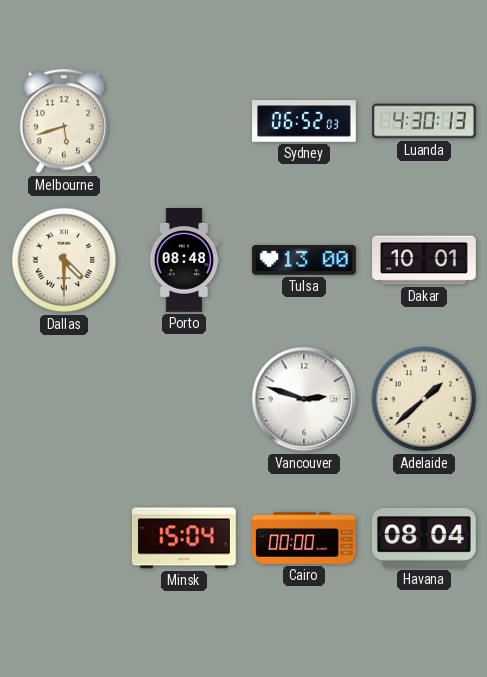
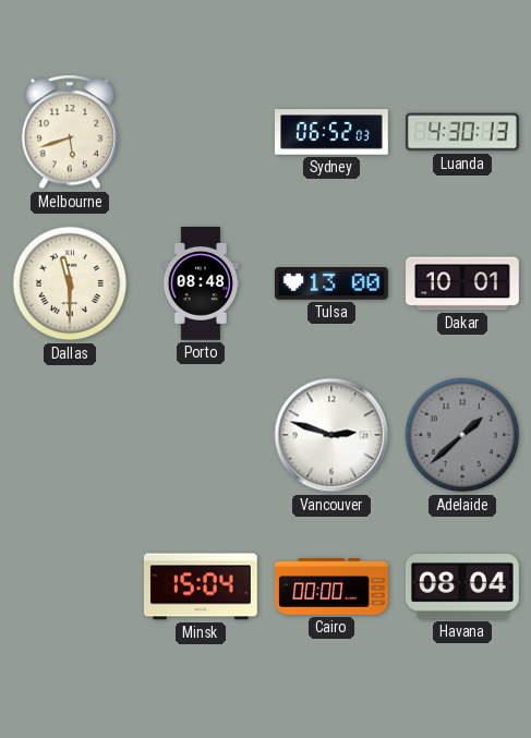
Dallas: 4:30 -> 11:30
Adelaide dial: cream -> grey
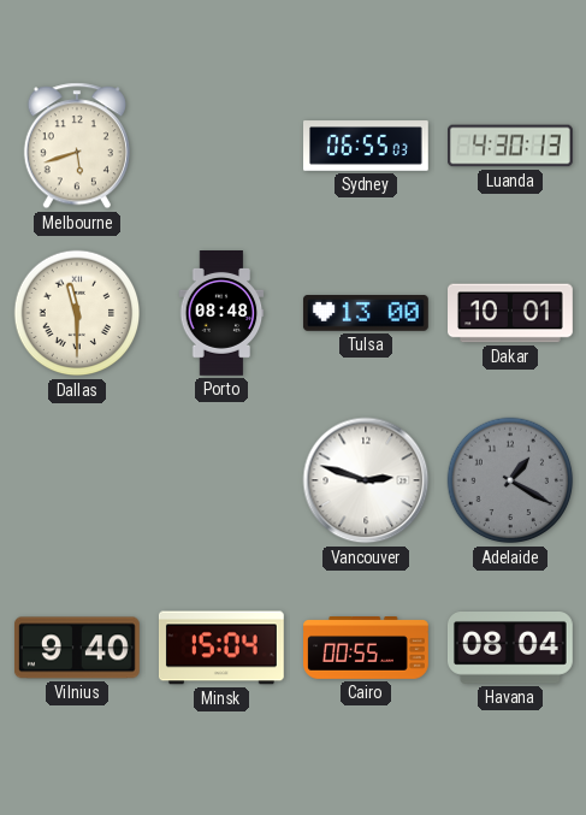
Sydney: 06:52 -> 06:55
Adelaide: 1:38 -> 1:20
Vilnius: none -> 9:40
Cairo: 00:00 -> 00:55
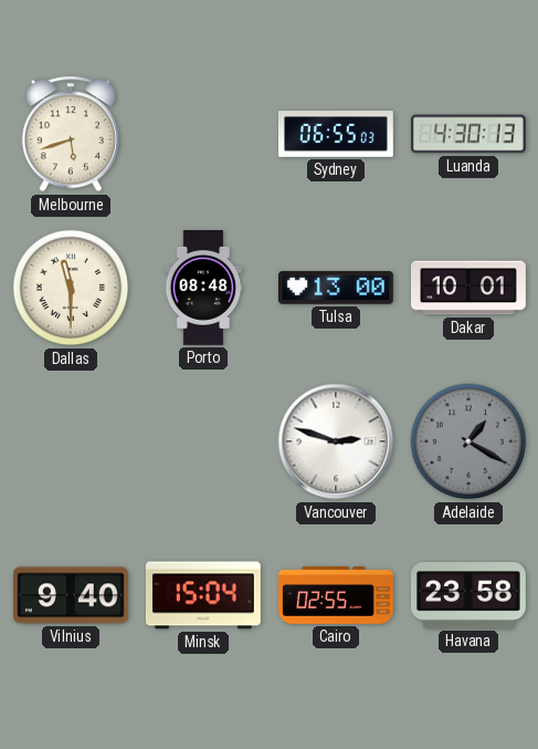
Cairo: 00:55 -> 02:55
Havana: 08:04 -> 23:58
